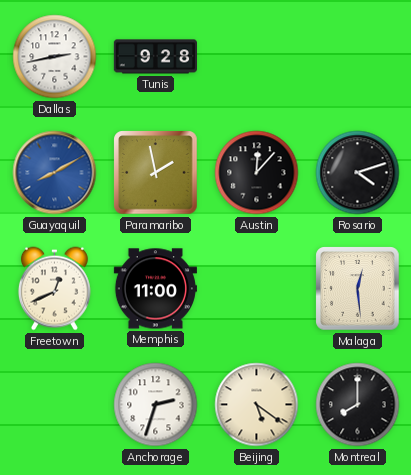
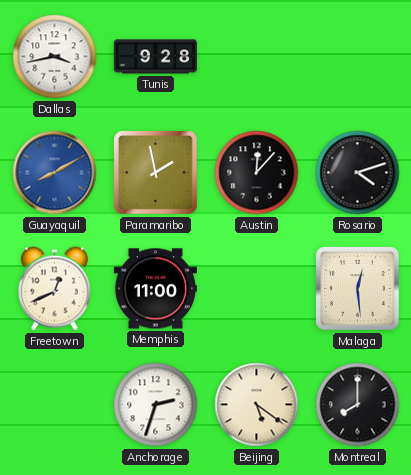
Dallas: 2:43 -> 3:43
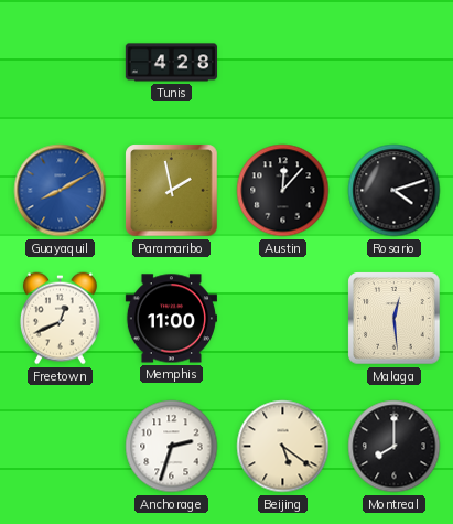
Dallas: 3:43 -> none
Tunis: 9:28 -> 4:28
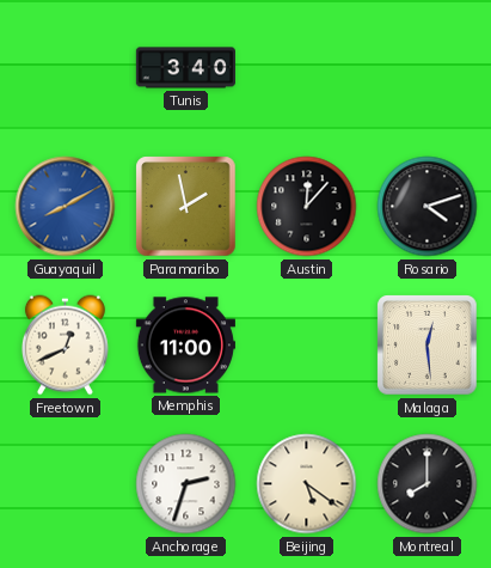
Tunis: 4:28 -> 3:40
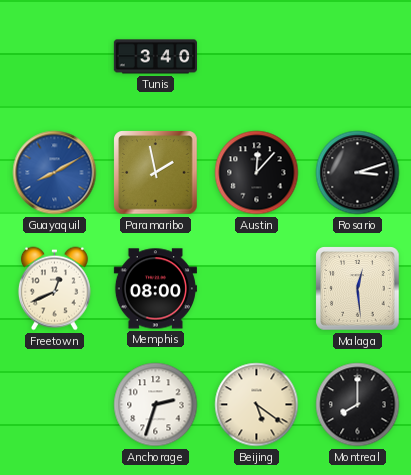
Rosario: 4:12 -> 3:12
Memphis: 11:00 -> 08:00
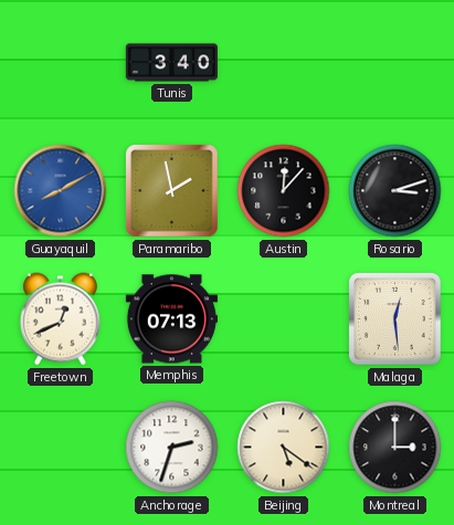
Memphis: 08:00 -> 07:13
Montreal: 8:00 -> 3:00
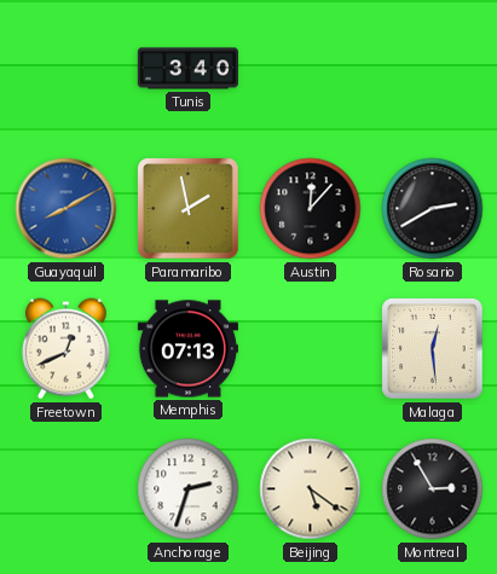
Rosario: 3:12 -> 2:40
Montreal: 3:00 -> 2:55
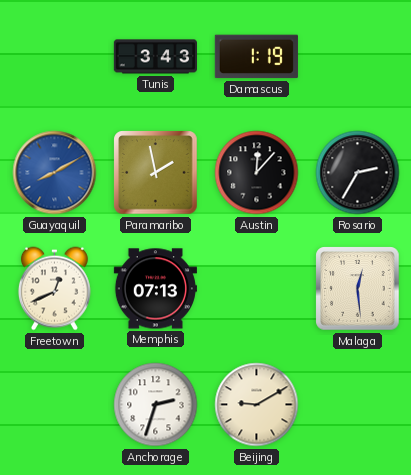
Tunis: 3:40 -> 3:43
Damascus: none -> 1:19
Rosario: 2:40 -> 2:35
Beijing: 5:21 -> 9:10
Montreal: 2:55 -> none
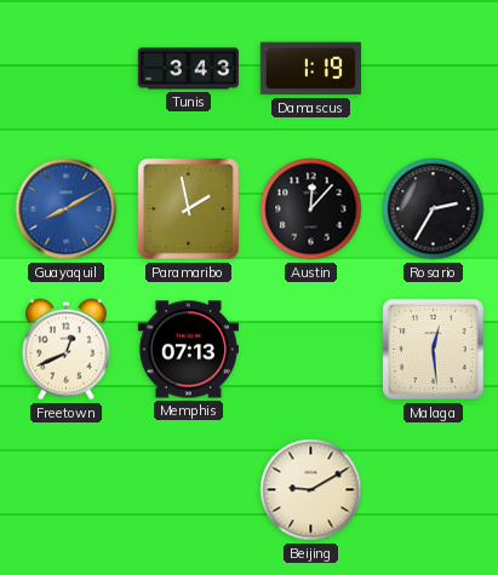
Anchorage: 2:33 -> none
